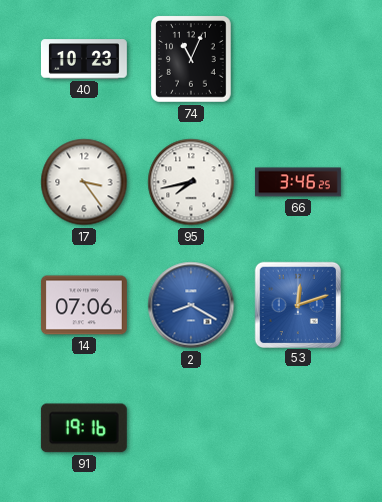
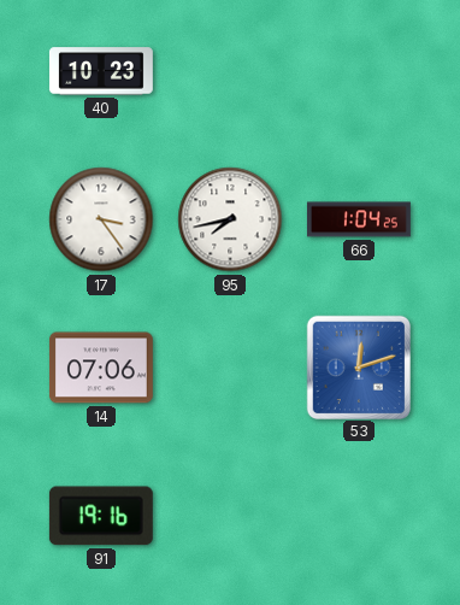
74: 11:04 -> none
66: 3:46 -> 1:04
2: 8:20 -> none
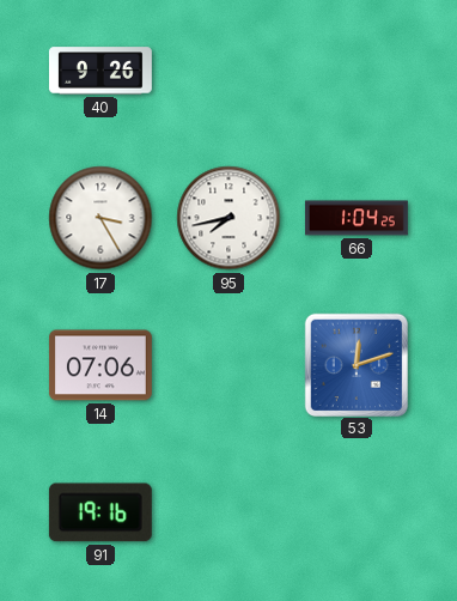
40: 10:23 -> 9:26
17: 3:24 -> 3:25
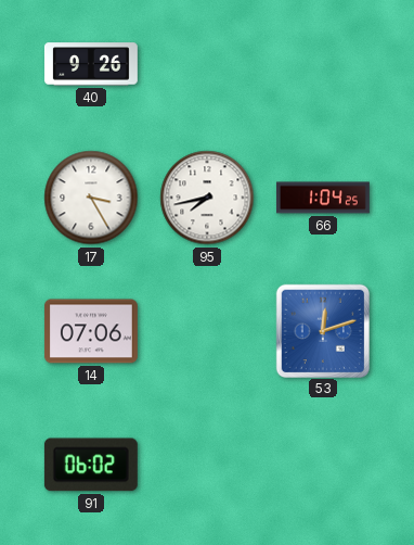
91: 19:16 -> 06:02
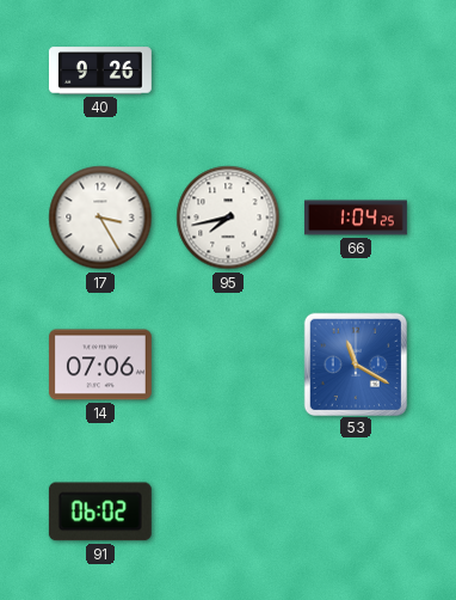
53: 12:12 -> 11:20
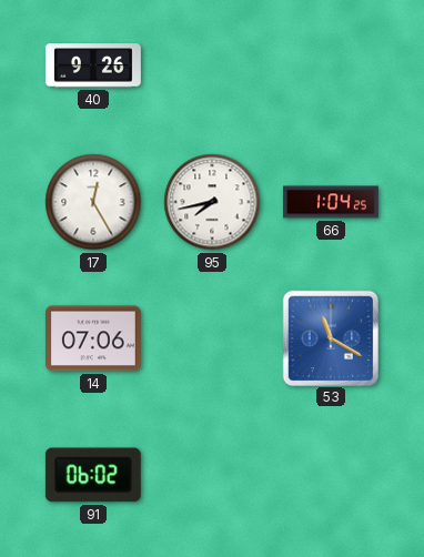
17: 3:25 -> 12:25
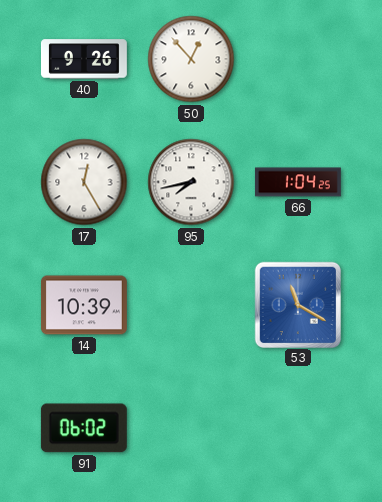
50: none -> 12:53
14: 07:06 -> 10:39
